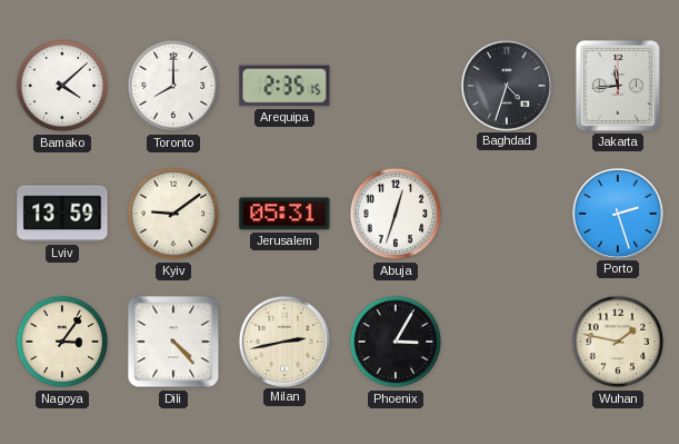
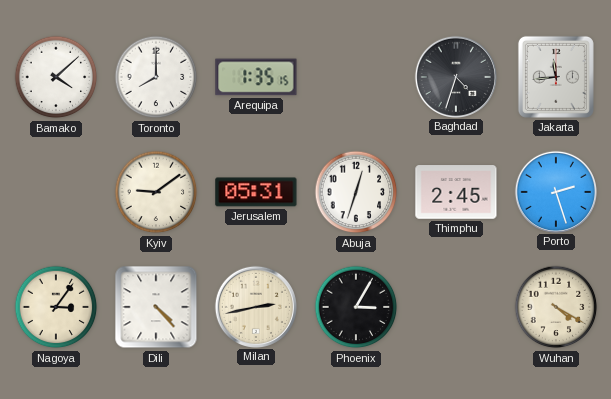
Arequipa: 2:35 -> 1:35
Lviv: 13:59 -> none
Thimphu: none -> 2:45
Wuhan: 1:47 -> 4:20
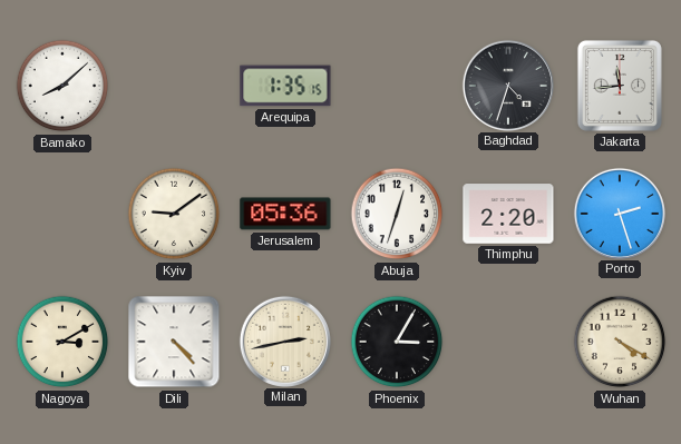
Bamako: 4:08 -> 8:08
Toronto: 8:00 -> none
Jerusalem: 05:31 -> 05:36
Thimphu: 2:45 -> 2:20
Nagoya: 3:06 -> 3:10
